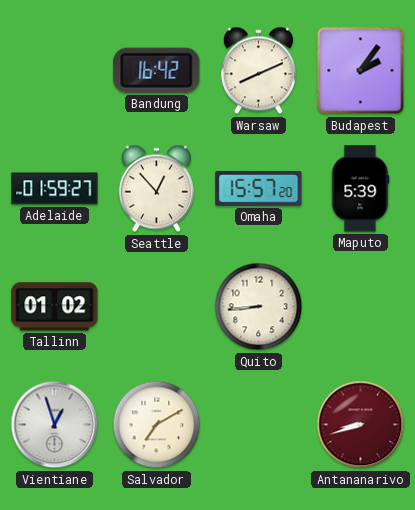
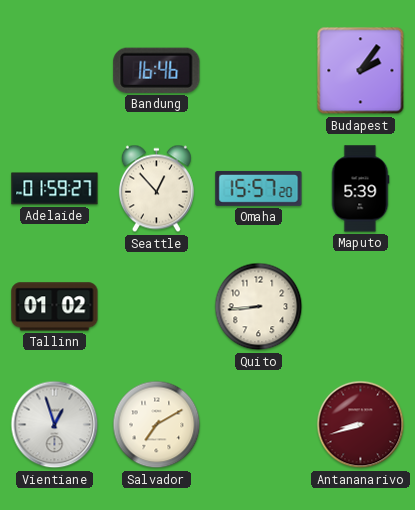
Bandung: 16:42 -> 16:46
Warsaw: 8:11 -> none
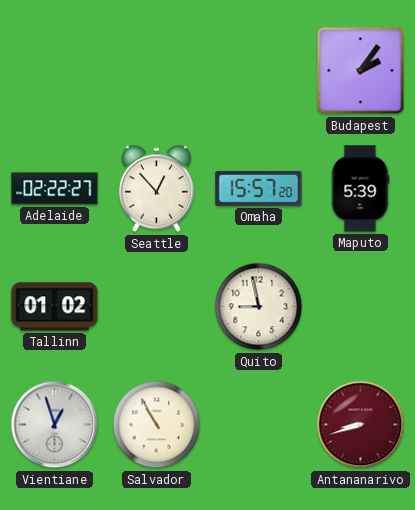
Bandung: 16:46 -> none
Adelaide: 01:59 -> 02:22
Quito: 8:44 -> 8:58
Salvador: 7:10 -> 10:55
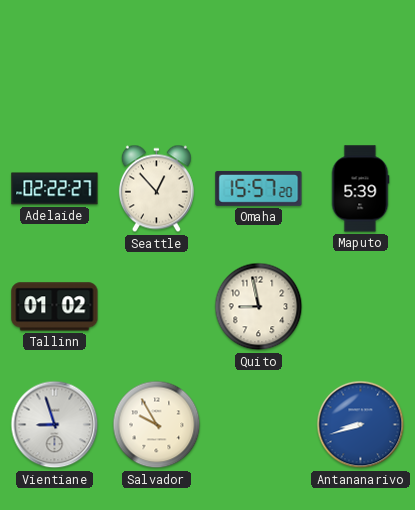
Budapest: 2:06 -> none
Vientiane: 12:57 -> 8:57
Salvador: 10:55 -> 9:55
Antananarivo dial: burgundy -> blue
